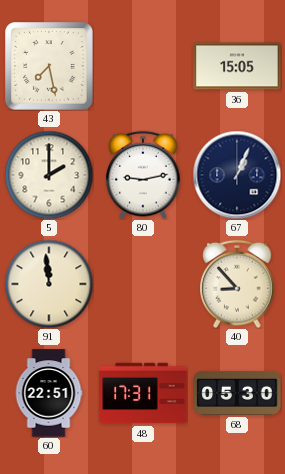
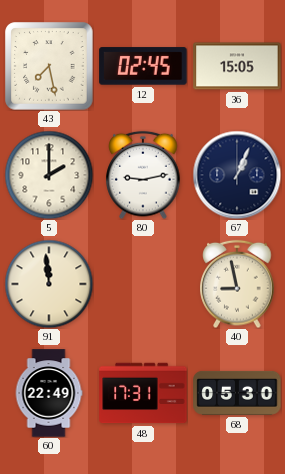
12: none -> 02:45
40: 8:53 -> 8:58
60: 22:51 -> 22:49
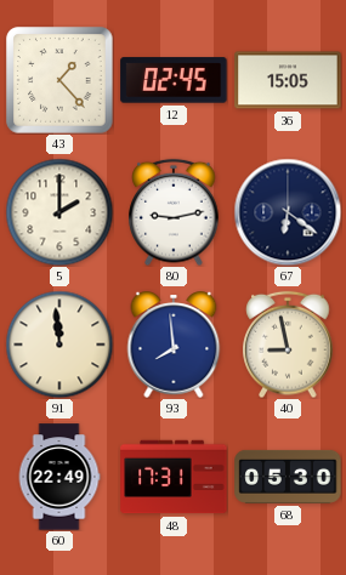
43: 7:28 -> 1:23
67: 1:04 -> 6:21
93: none -> 7:59
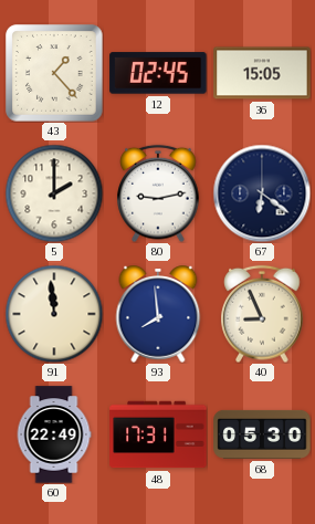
40: 8:58 -> 8:56
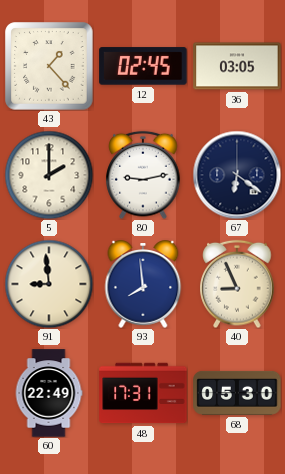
36: 15:05 -> 03:05
91: 11:59 -> 8:59
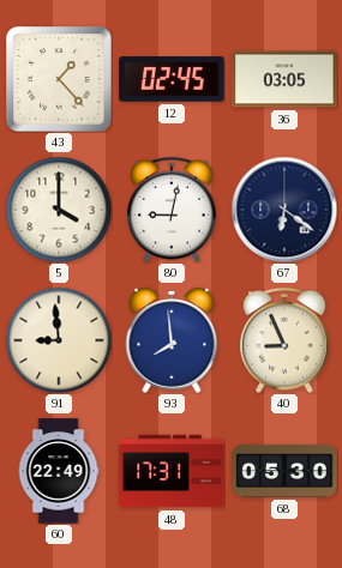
5: 2:00 -> 4:00
80: 9:13 -> 9:02
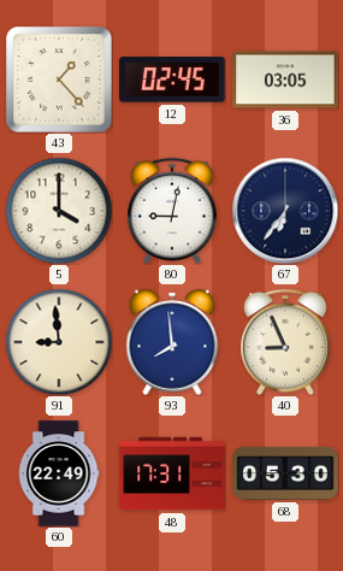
67: 6:21 -> 6:36
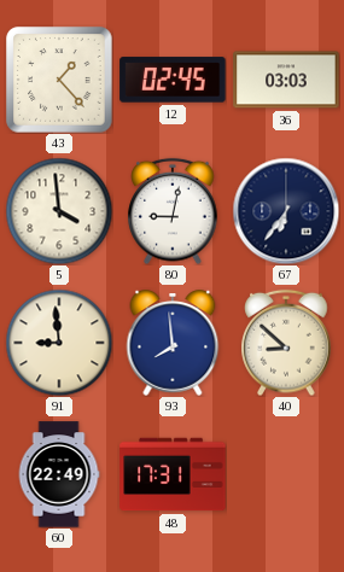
36: 03:05 -> 03:03
5: 4:00 -> 3:59
40: 8:56 -> 8:52
68: 05:30 -> none
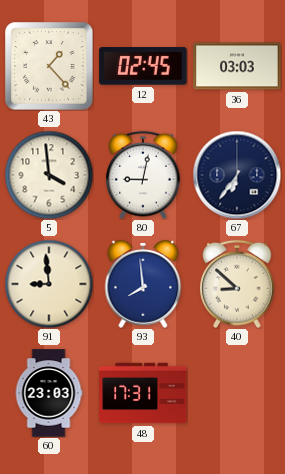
60: 22:49 -> 23:03
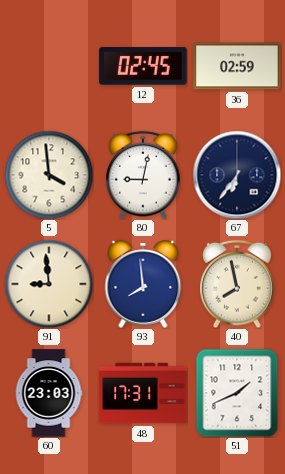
43: 1:23 -> none
36: 03:03 -> 02:59
40: 8:52 -> 7:58
51: none -> 1:41
